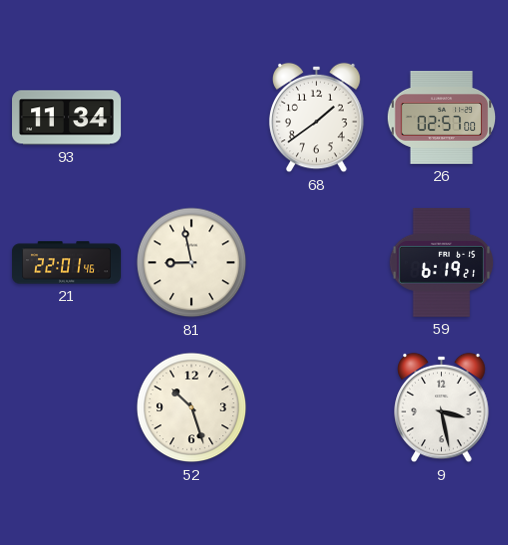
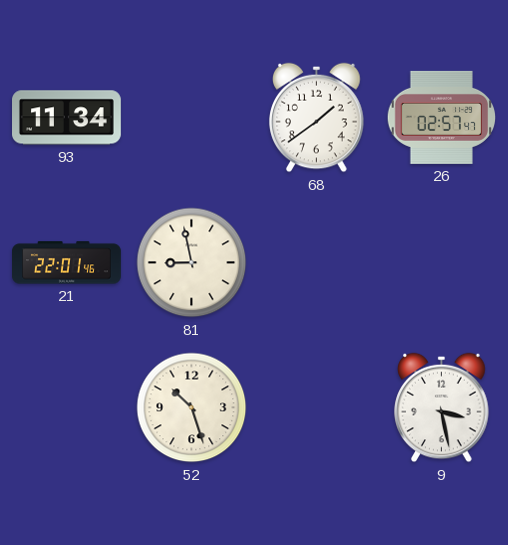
26: 02:57:00 -> 02:57:47
59: 6:19 -> none
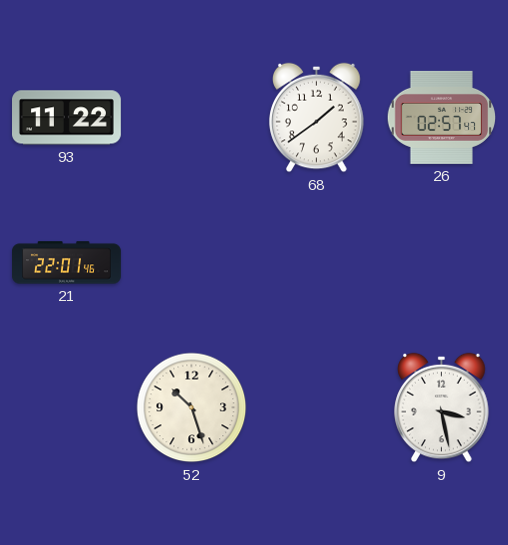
93: 11:34 -> 11:22
81: 8:58 -> none
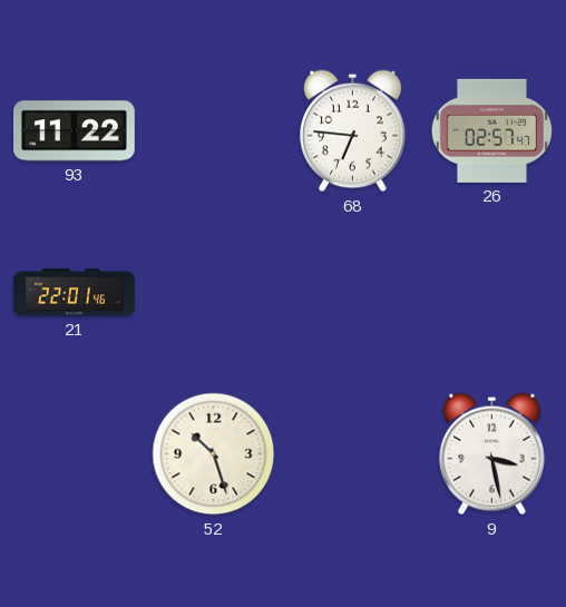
68: 1:39 -> 6:46
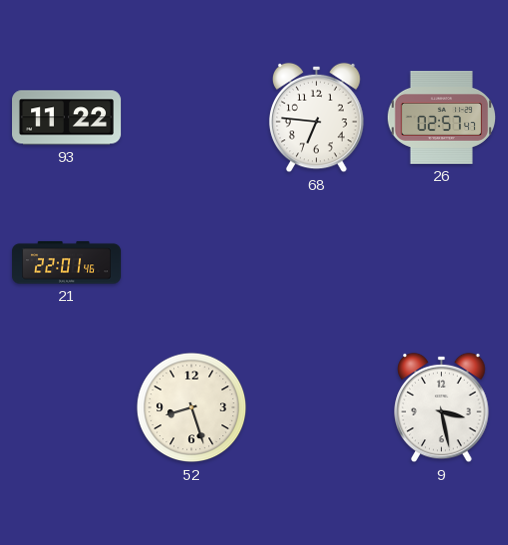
52: 10:27 -> 8:27
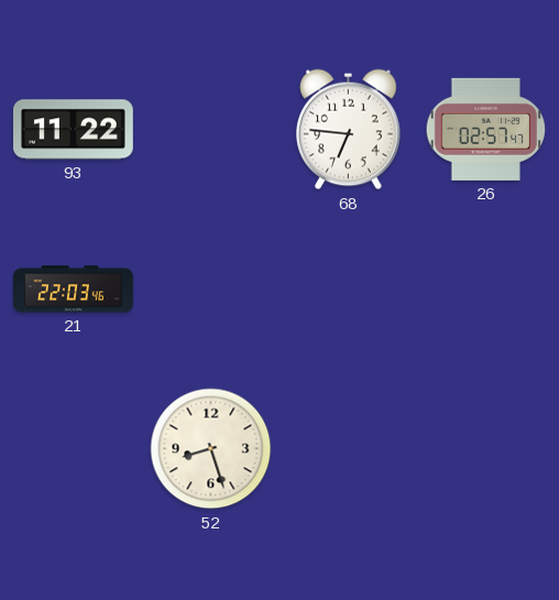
21: 22:01 -> 22:03
9: 3:28 -> none
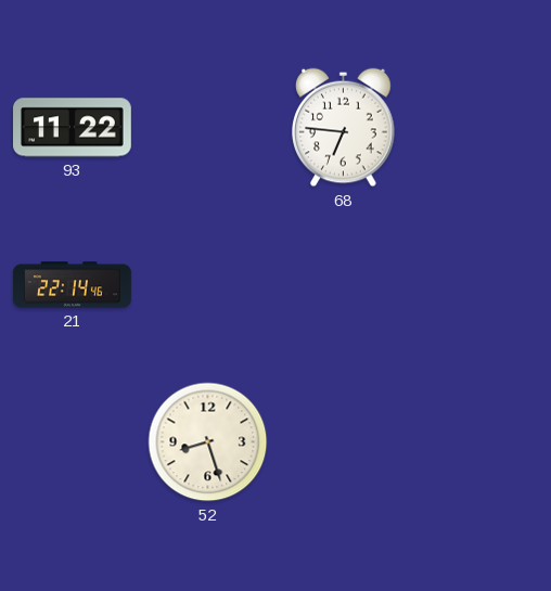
26: 02:57 -> none
21: 22:03 -> 22:14
